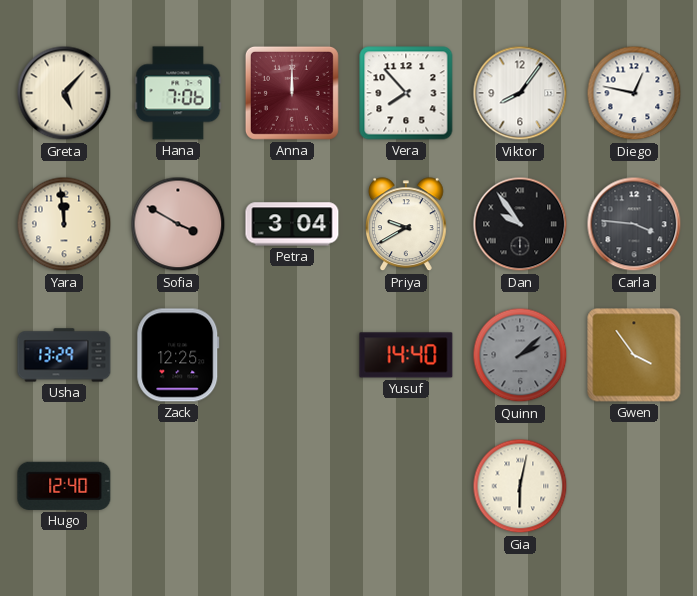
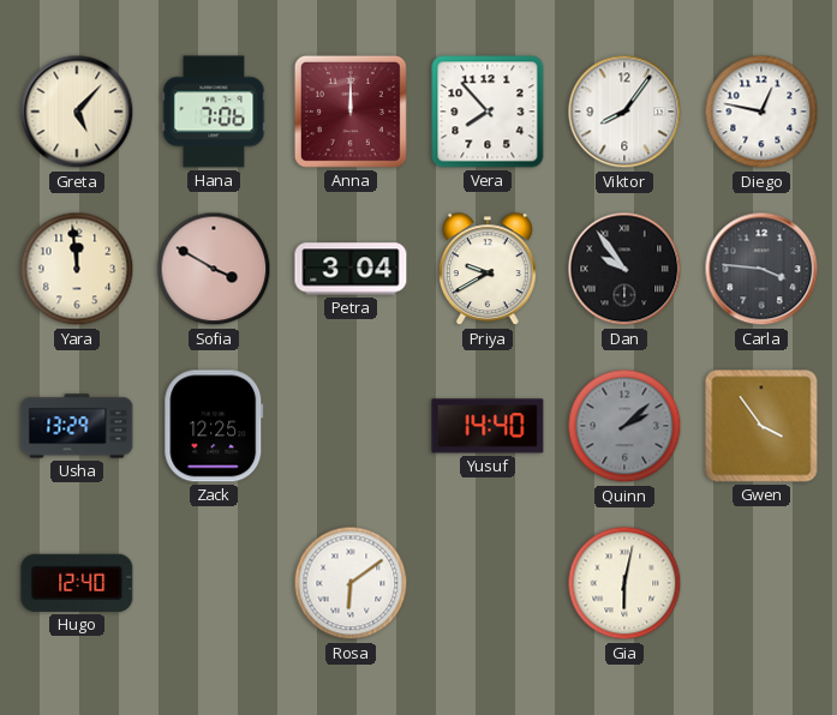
Rosa: none -> 6:09
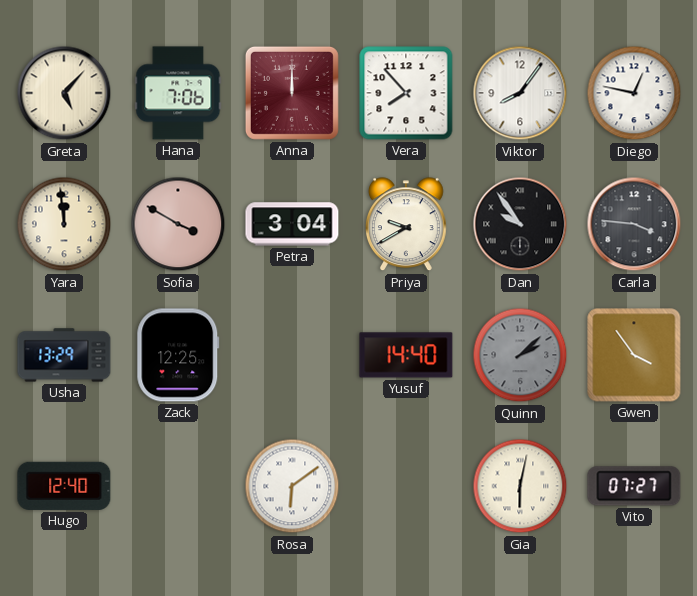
Vito: none -> 07:27
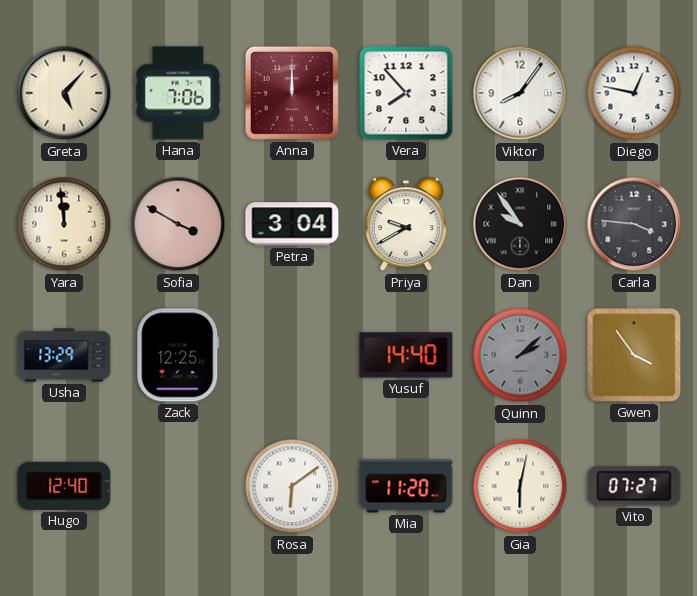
Mia: none -> 11:20
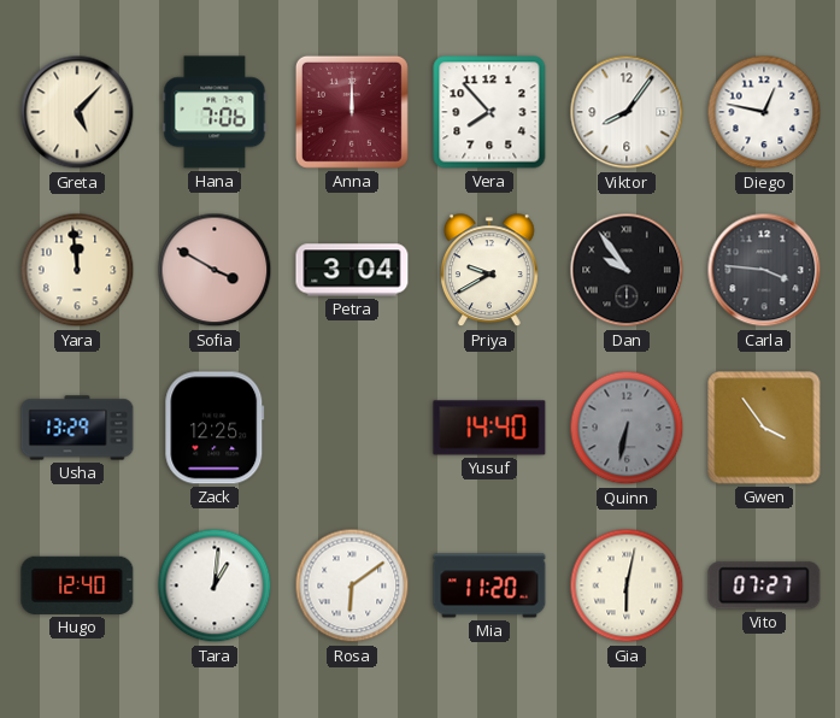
Quinn: 2:08 -> 6:32
Tara: none -> 1:01
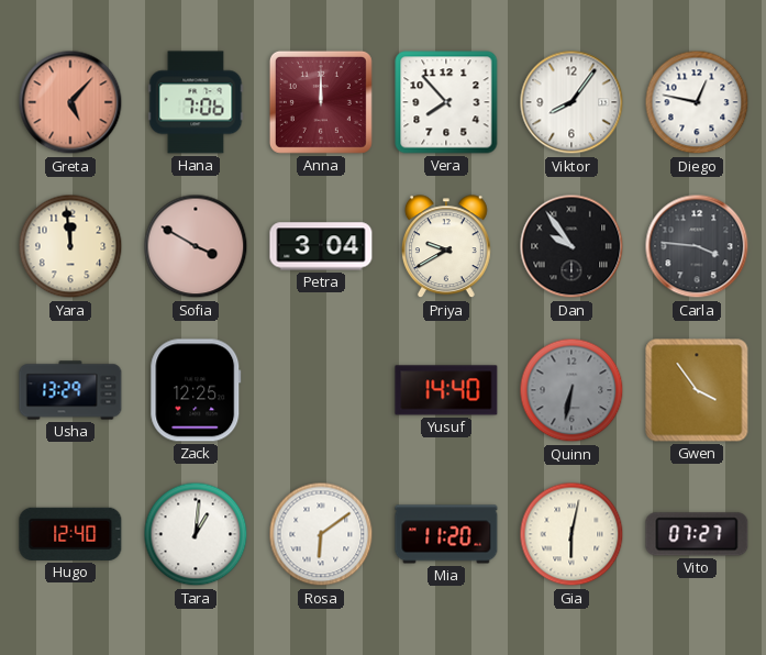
Greta dial: cream -> salmon
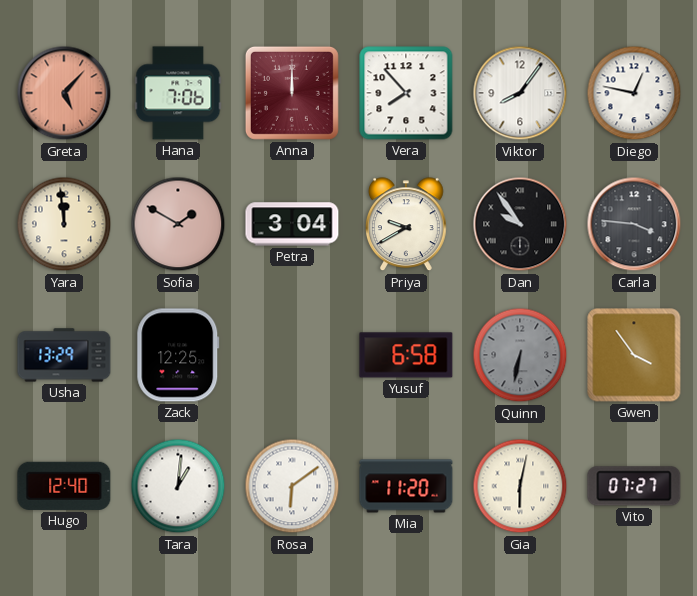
Sofia: 3:50 -> 1:50
Yusuf: 14:40 -> 6:58
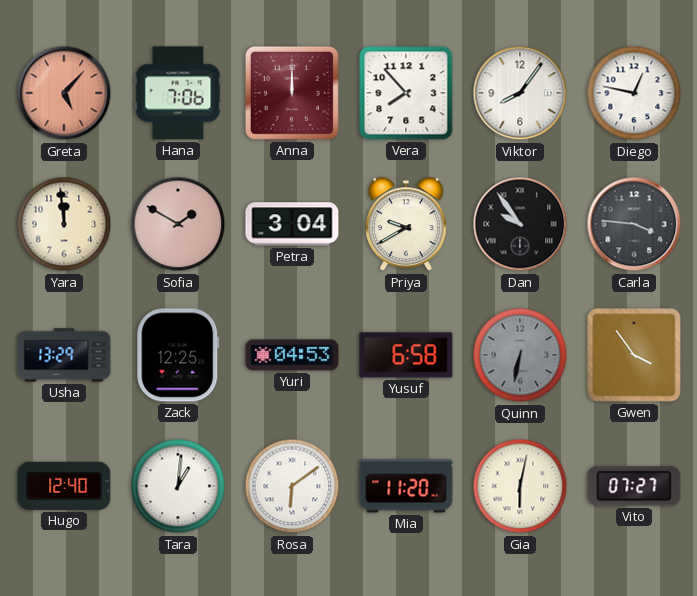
Yuri: none -> 04:53
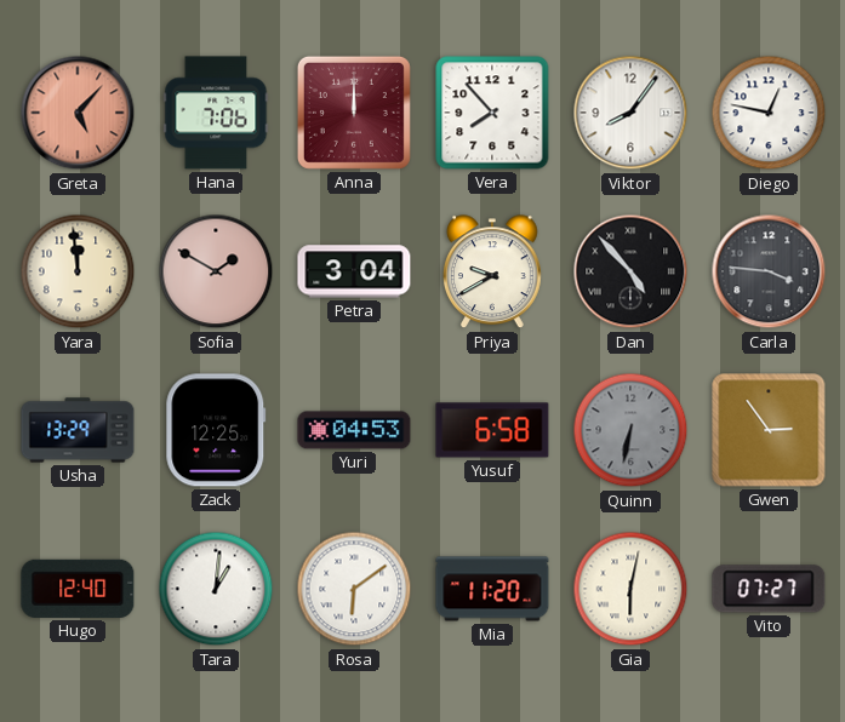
Dan: 9:54 -> 4:53
Gwen: 3:54 -> 2:54
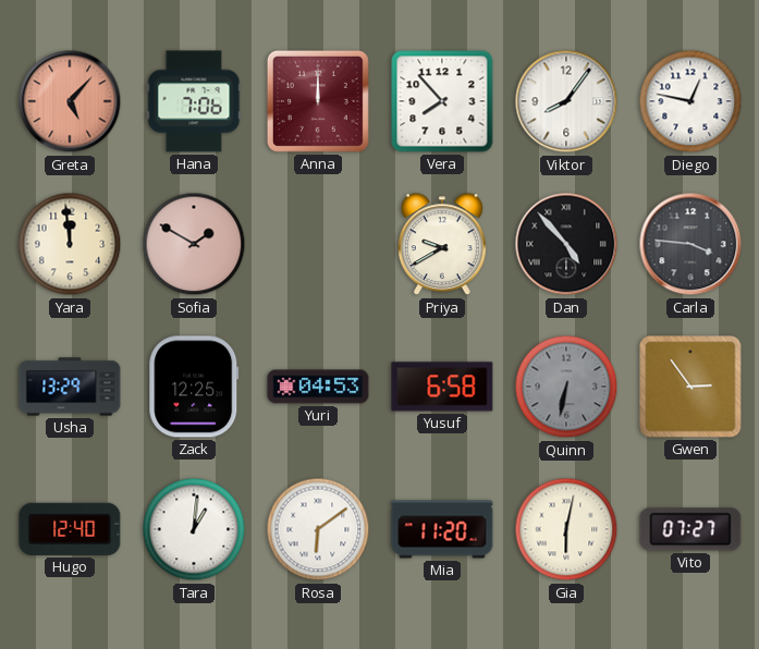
Petra: 3:04 -> none
